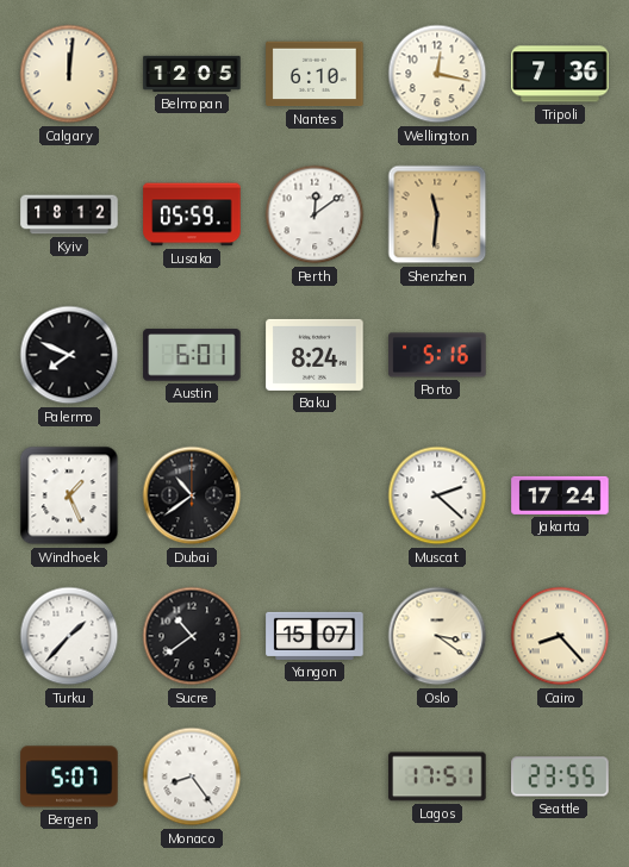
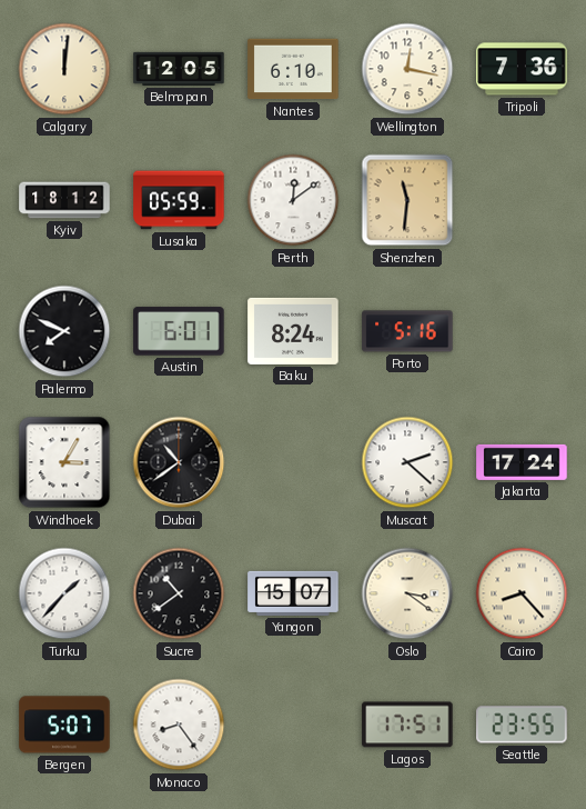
Windhoek: 1:26 -> 3:05
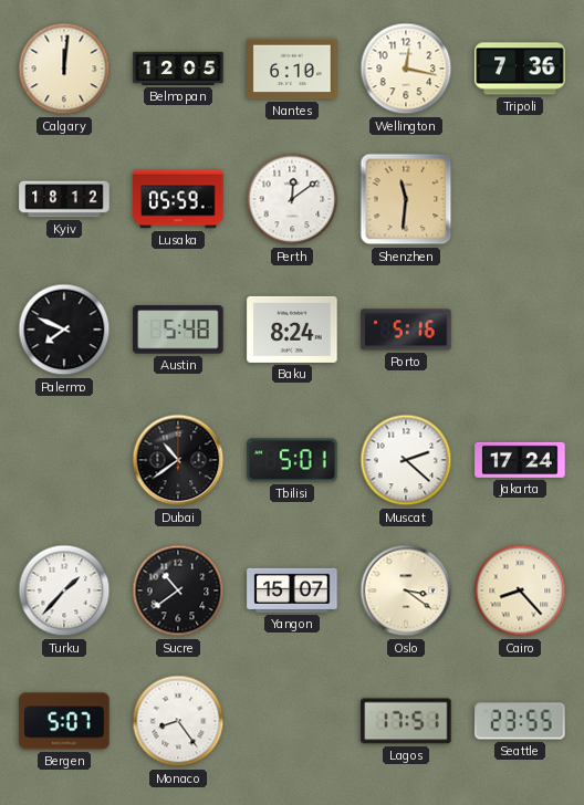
Austin: 6:01 -> 5:48
Windhoek: 3:05 -> none
Tbilisi: none -> 5:01
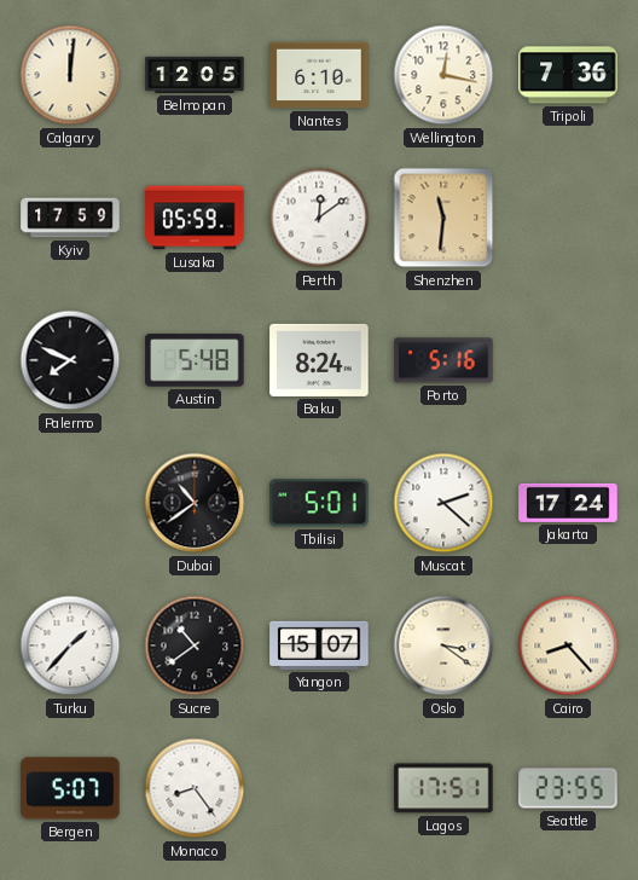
Kyiv: 18:12 -> 17:59
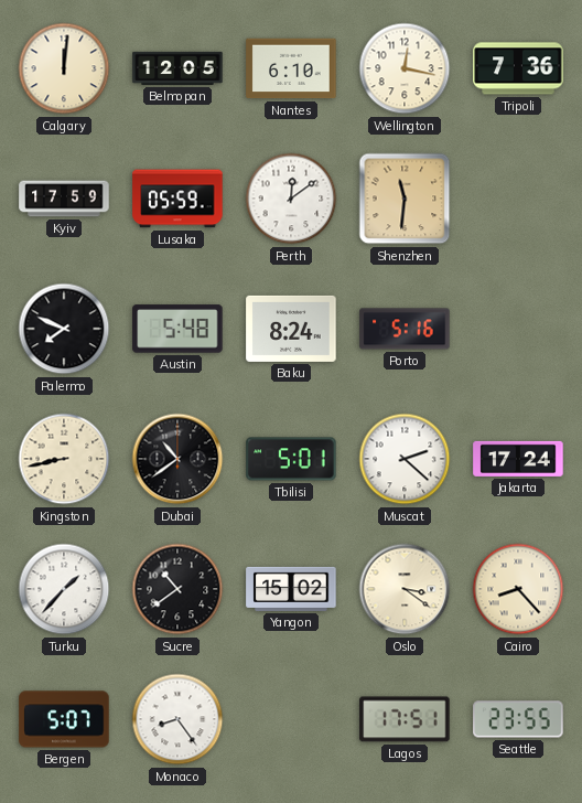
Kingston: none -> 8:43
Yangon: 15:07 -> 15:02
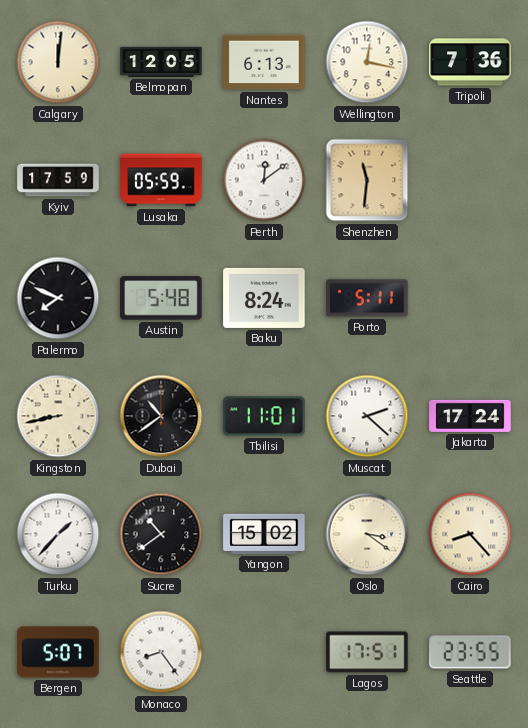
Nantes: 6:10 -> 6:13
Porto: 5:16 -> 5:11
Tbilisi: 5:01 -> 11:01
